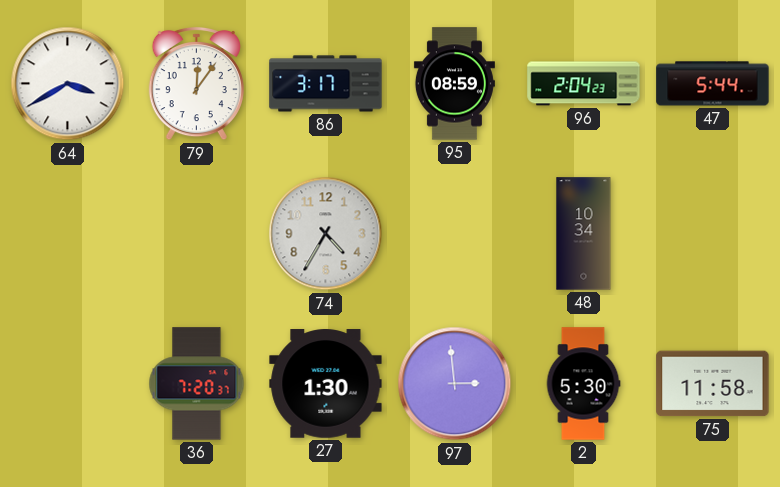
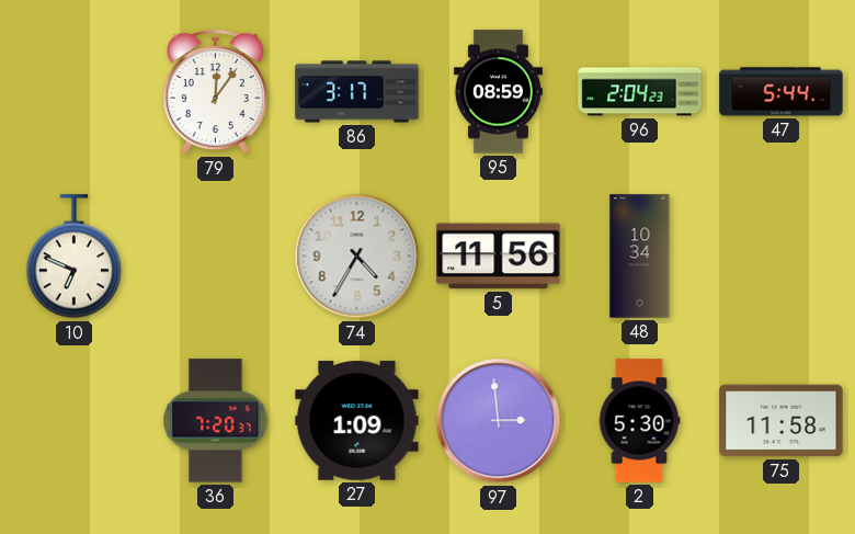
64: 3:40 -> none
10: none -> 6:49
5: none -> 11:56
27: 1:30 -> 1:09
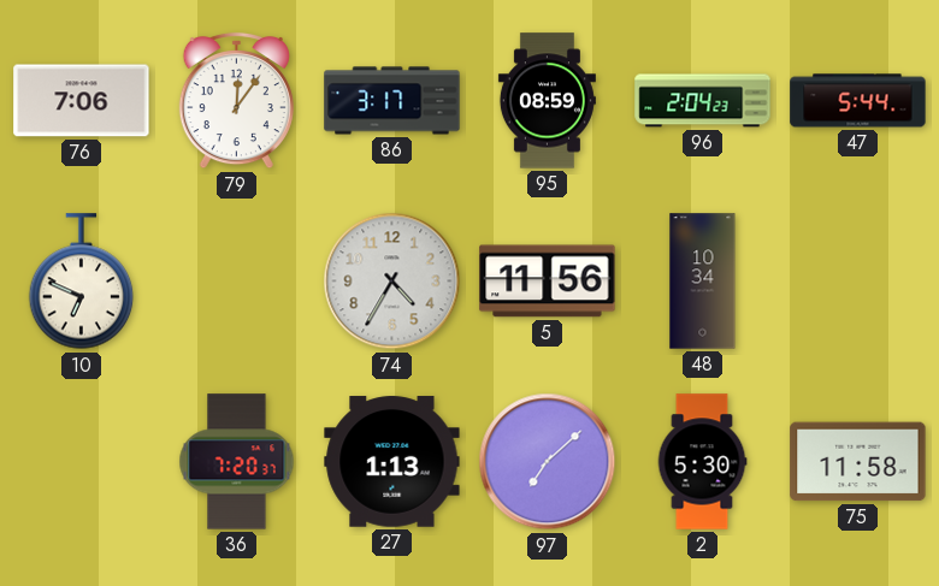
76: none -> 7:06
27: 1:09 -> 1:13
97: 2:59 -> 7:08
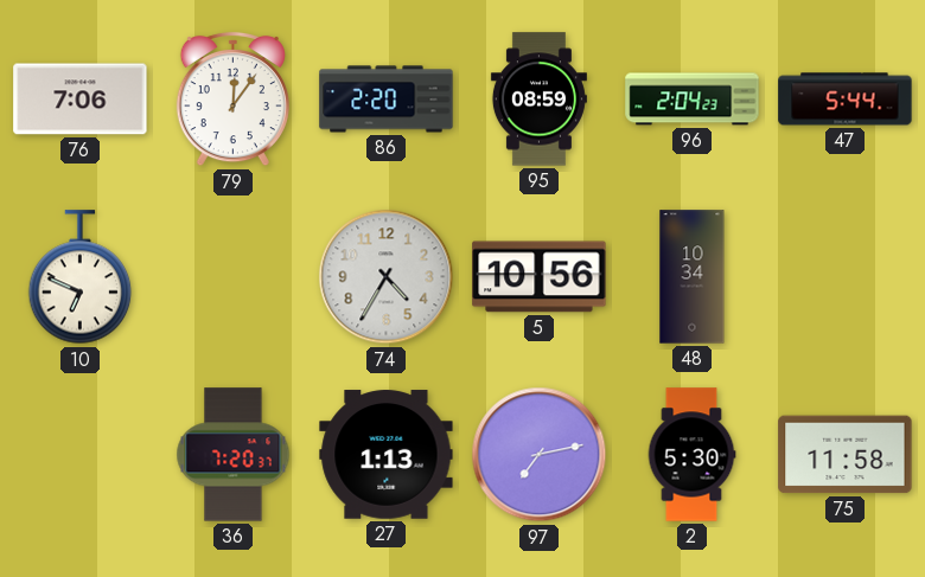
86: 3:17 -> 2:20
5: 11:56 -> 10:56
97: 7:08 -> 7:13
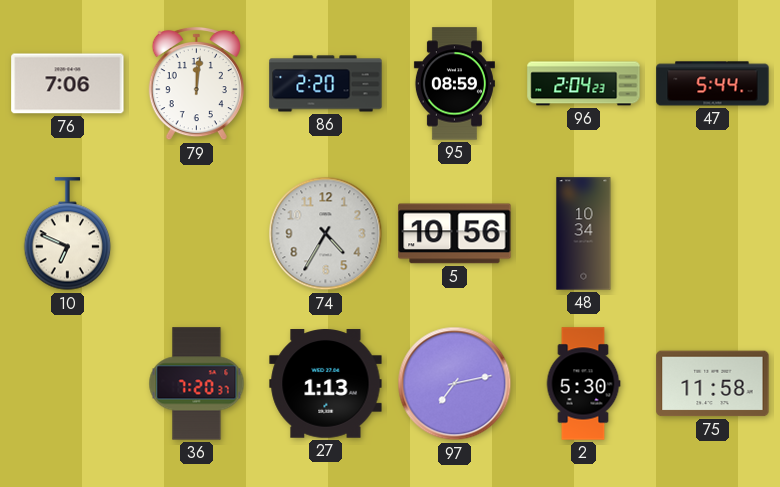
79: 12:06 -> 12:01
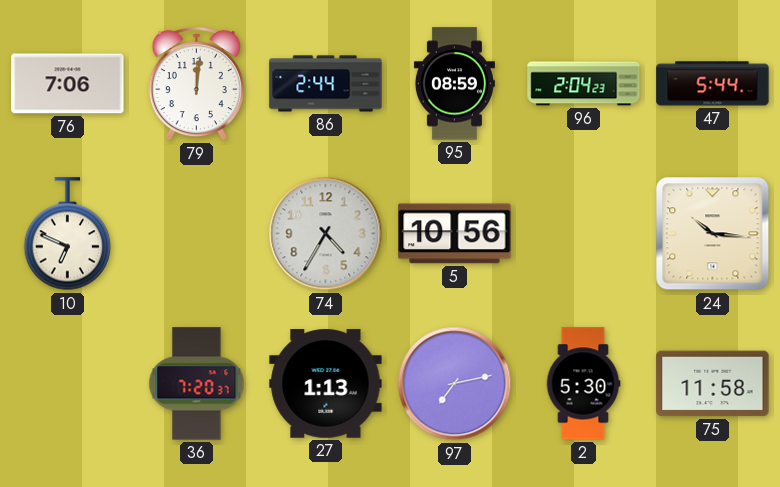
86: 2:20 -> 2:44
48: 10:34 -> none
24: none -> 10:16
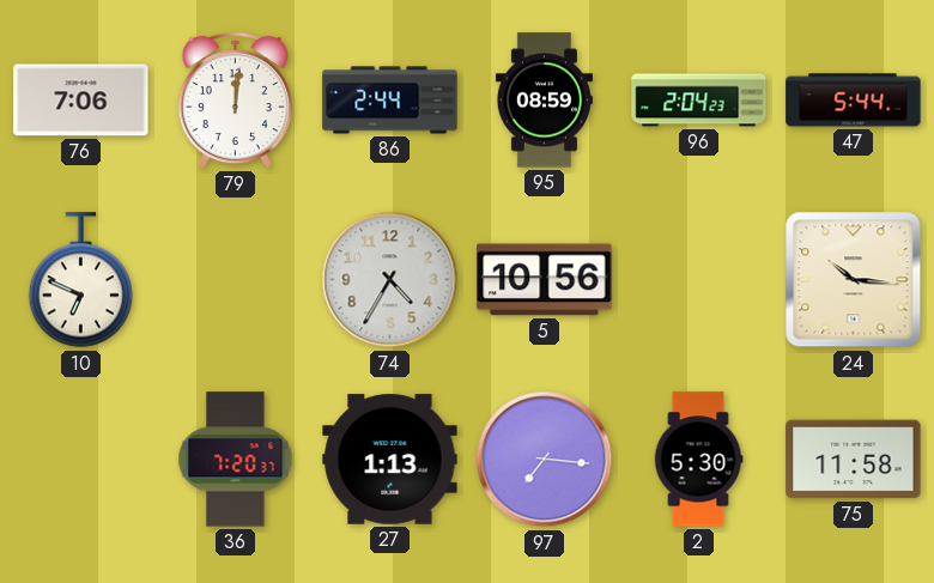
97: 7:13 -> 7:16
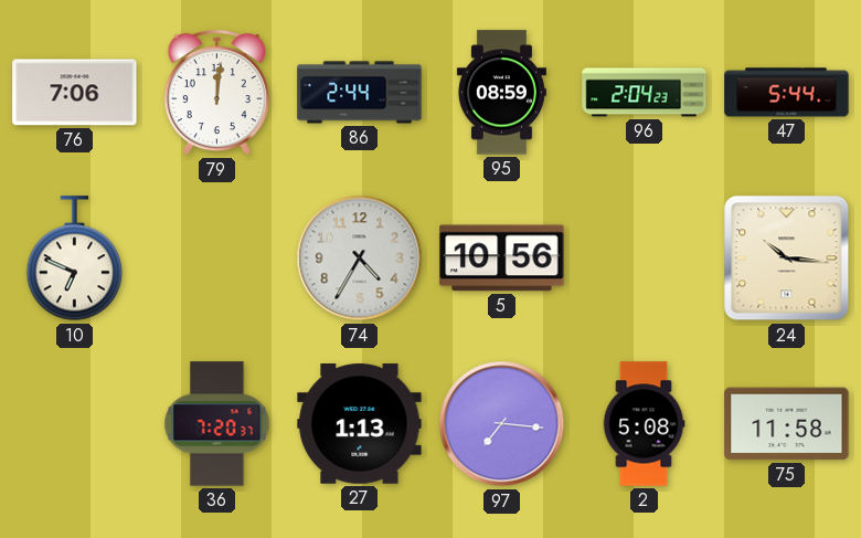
2: 5:30 -> 5:08
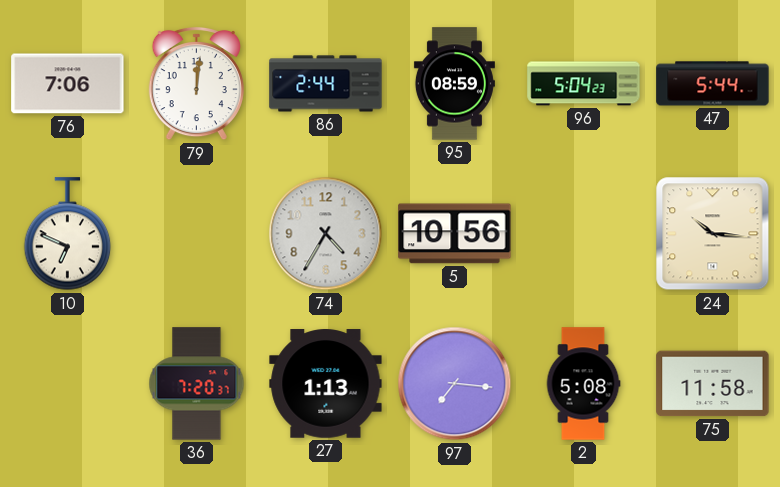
96: 2:04 -> 5:04
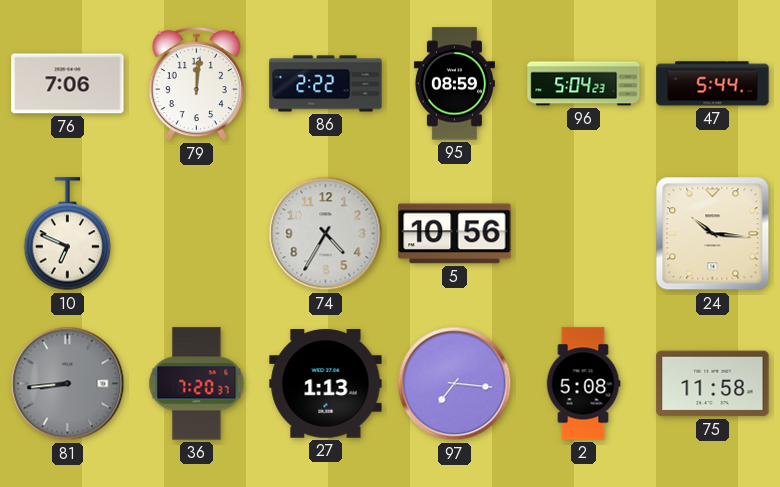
86: 2:44 -> 2:22
81: none -> 8:44
